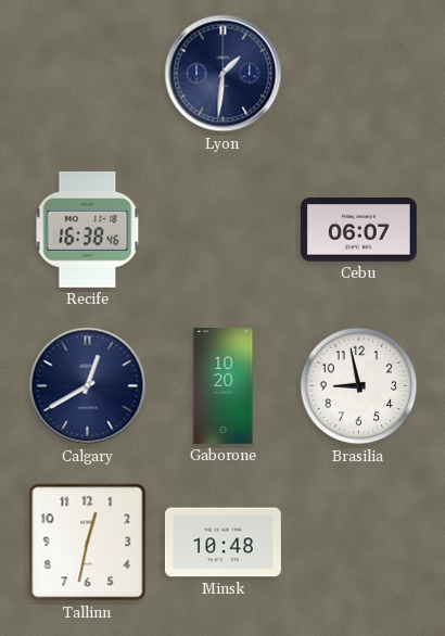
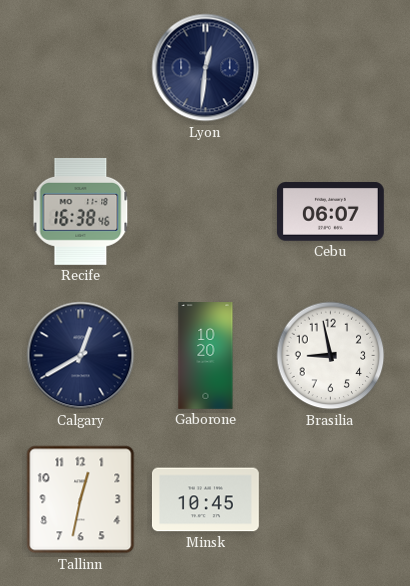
Lyon: 1:31 -> 12:31
Minsk: 10:48 -> 10:45
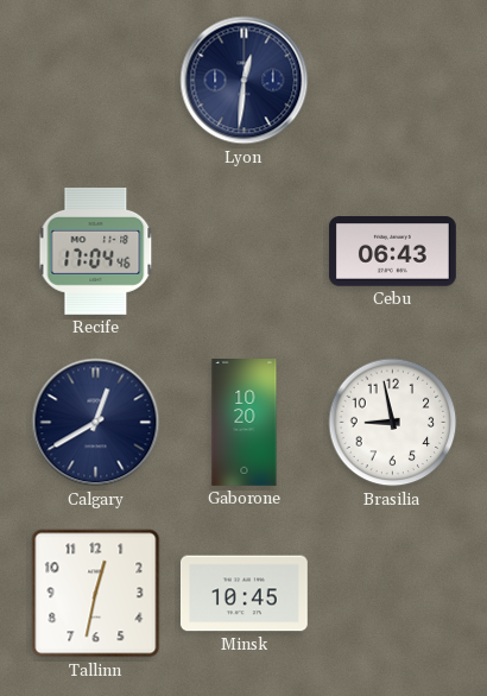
Recife: 16:38 -> 17:04
Cebu: 06:07 -> 06:43
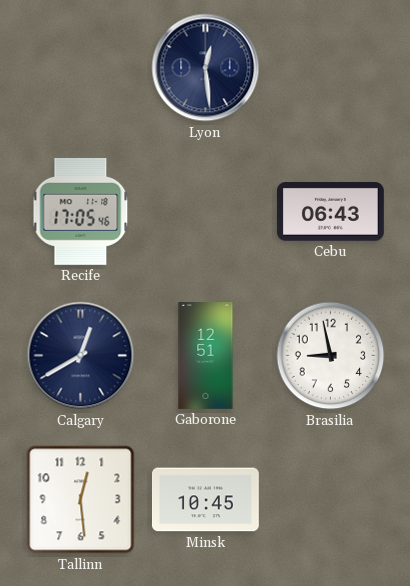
Lyon: 12:31 -> 12:29
Recife: 17:04 -> 17:05
Gaborone: 10:20 -> 12:51
Tallinn: 12:32 -> 12:29
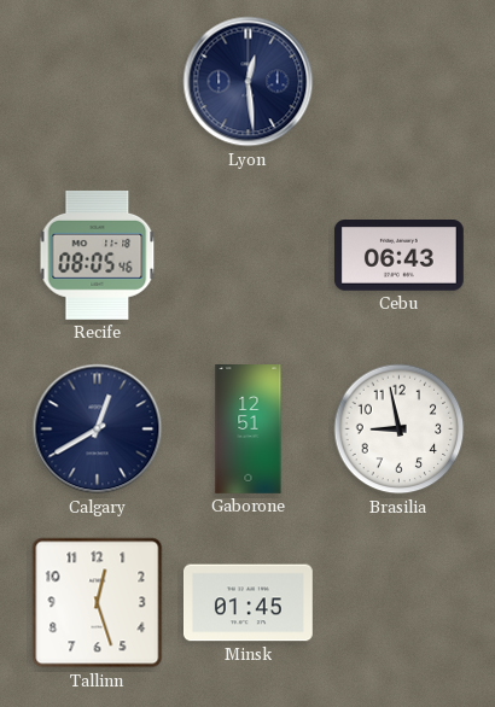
Recife: 17:05 -> 08:05
Tallinn: 12:29 -> 12:27
Minsk: 10:45 -> 01:45
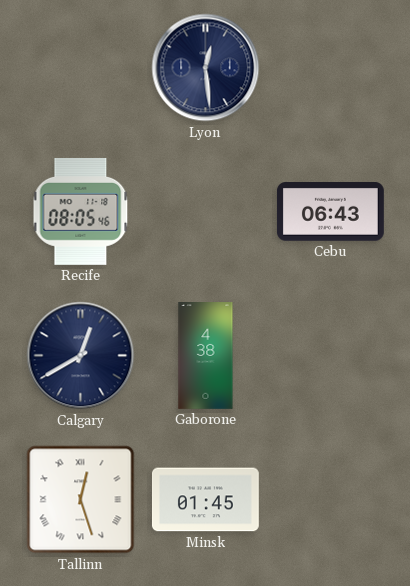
Gaborone: 12:51 -> 4:38
Brasilia: 8:58 -> none
Tallinn numerals: Arabic -> Roman
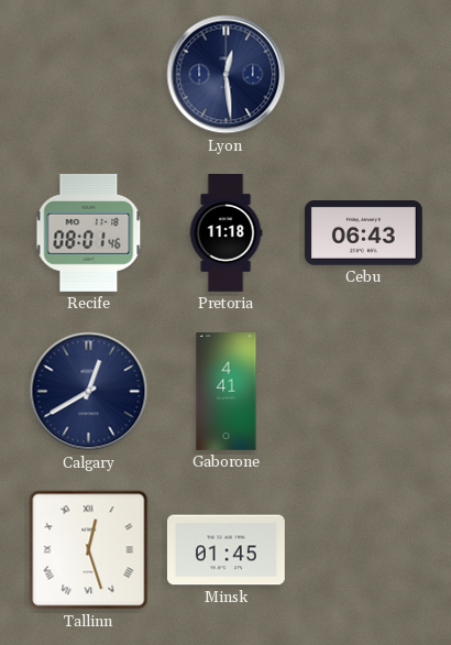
Recife: 08:05 -> 08:01
Pretoria: none -> 11:18
Gaborone: 4:38 -> 4:41
